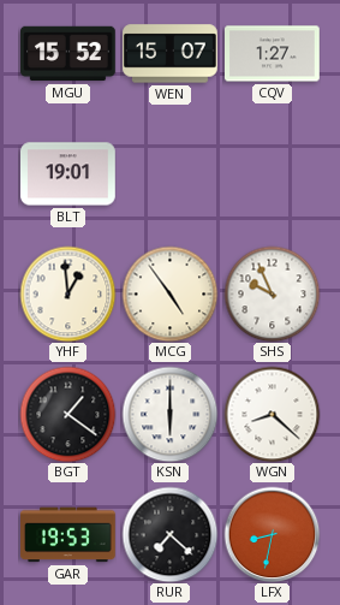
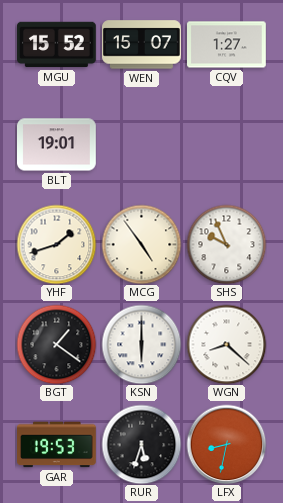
YHF: 12:59 -> 1:42
RUR: 7:22 -> 5:33
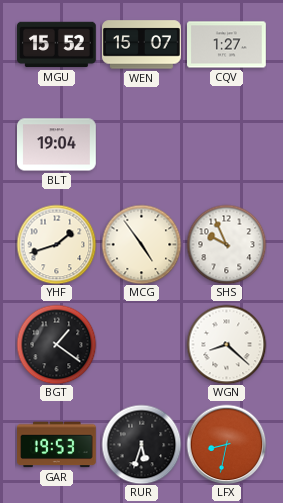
BLT: 19:01 -> 19:04
KSN: 6:00 -> none
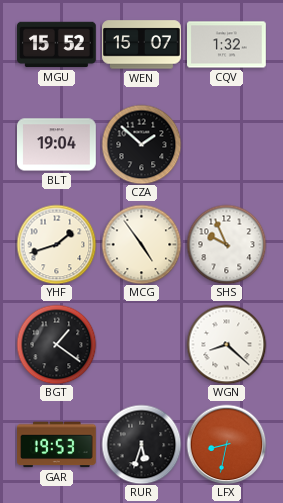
CQV: 1:27 -> 1:32
CZA: none -> 1:52
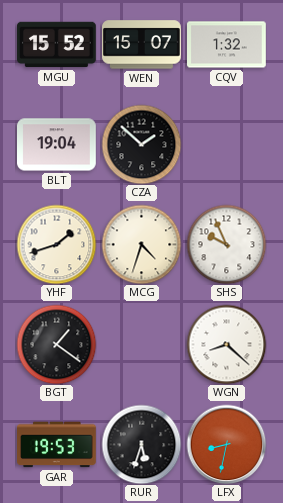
MCG: 4:54 -> 4:33
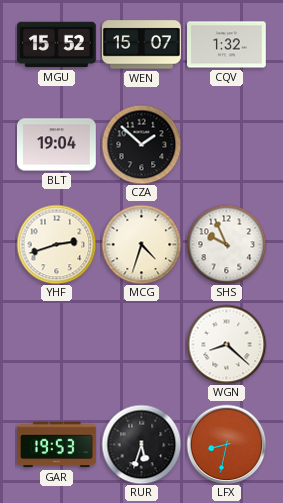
YHF: 1:42 -> 2:42
BGT: 1:21 -> none
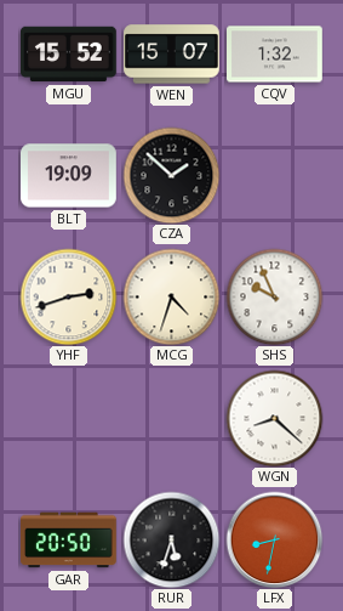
BLT: 19:04 -> 19:09
GAR: 19:53 -> 20:50
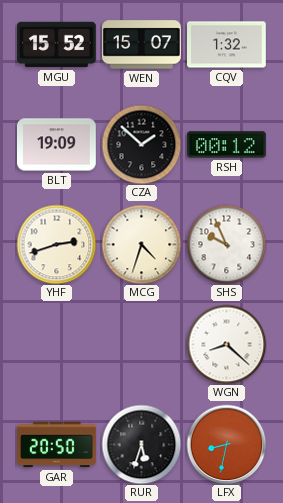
RSH: none -> 00:12
